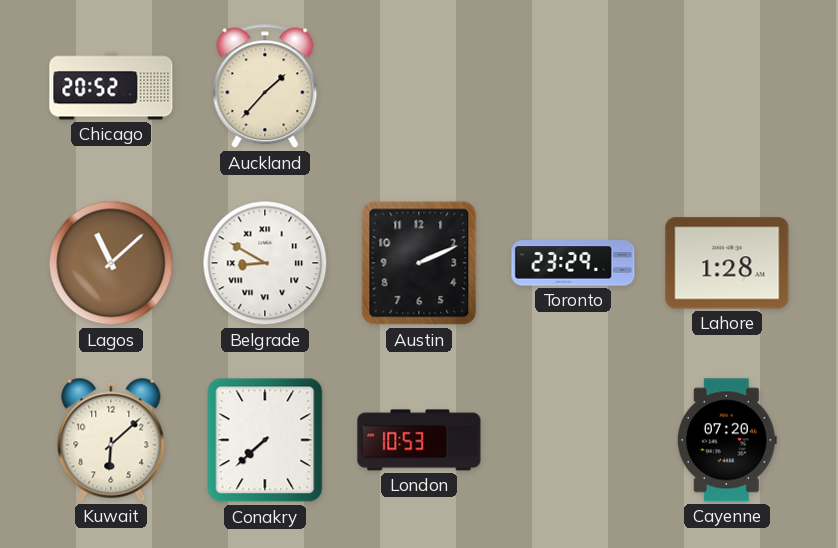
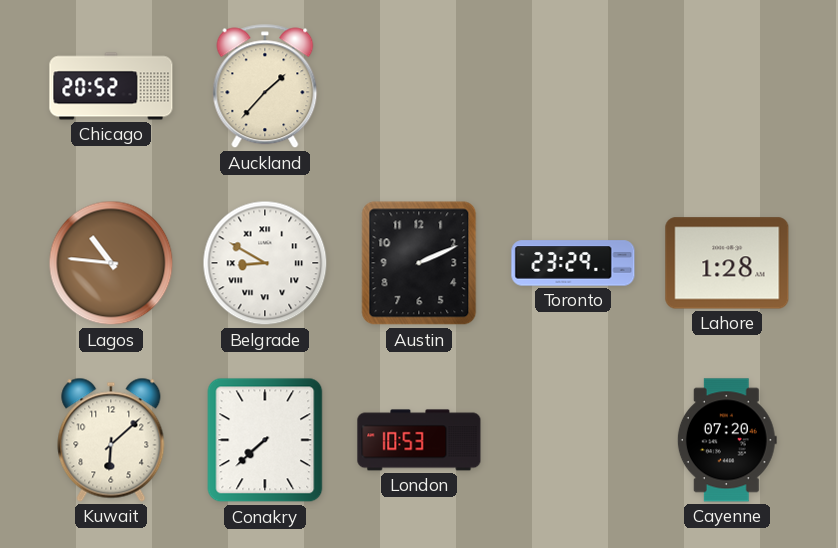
Lagos: 11:08 -> 10:46
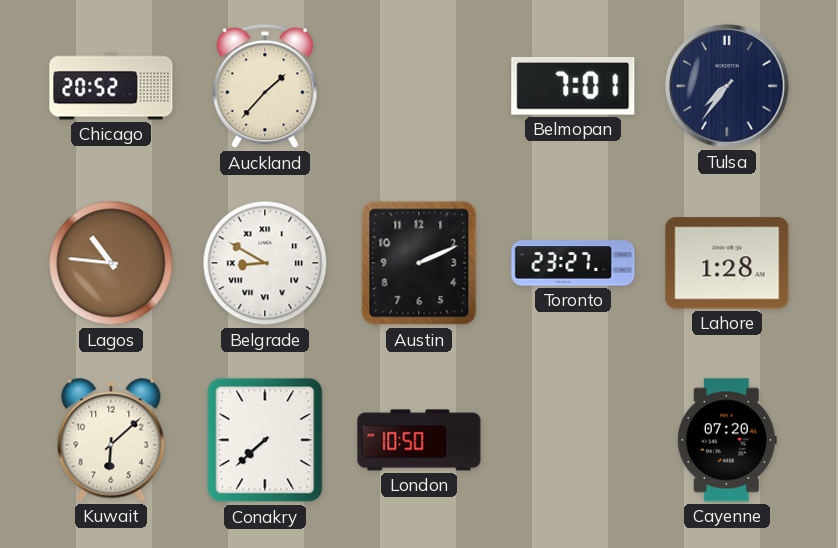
Belmopan: none -> 7:01
Tulsa: none -> 7:36
Toronto: 23:29 -> 23:27
London: 10:53 -> 10:50
